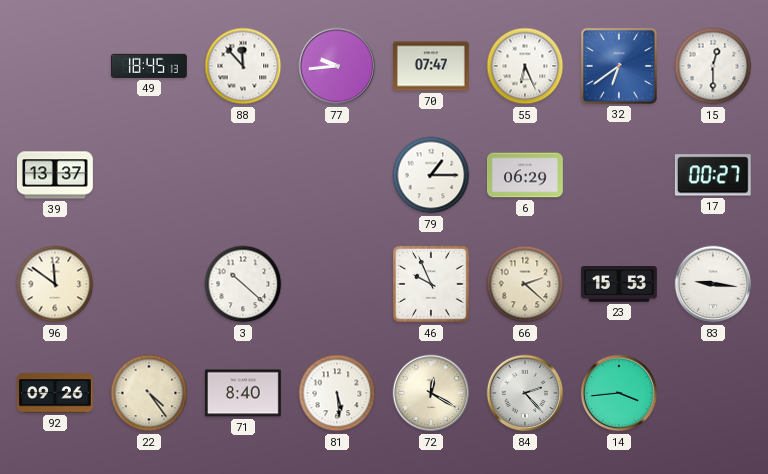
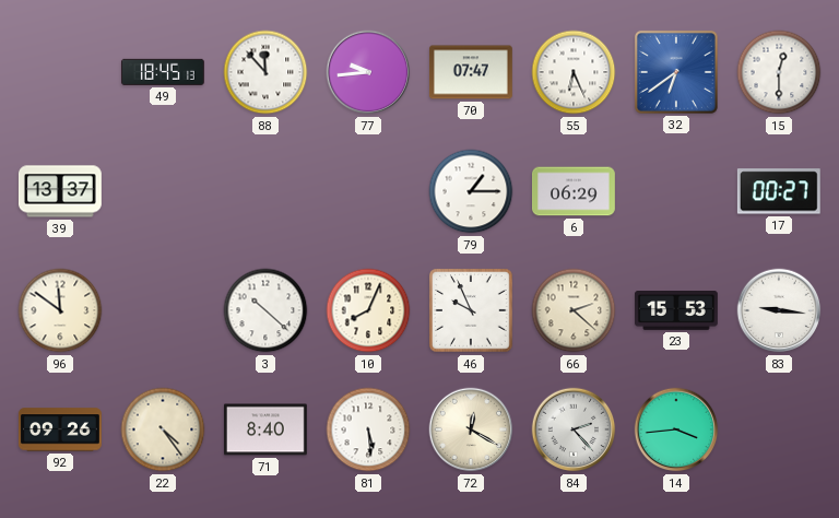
10: none -> 8:04
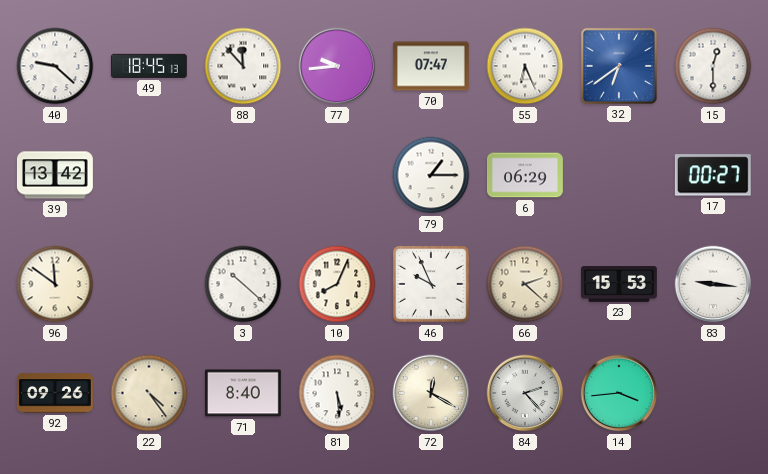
40: none -> 9:22
39: 13:37 -> 13:42
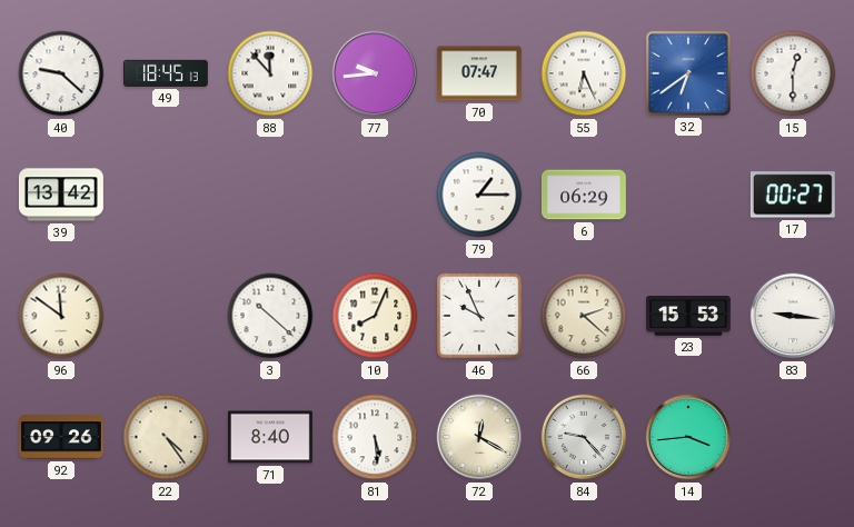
84: 2:23 -> 9:23
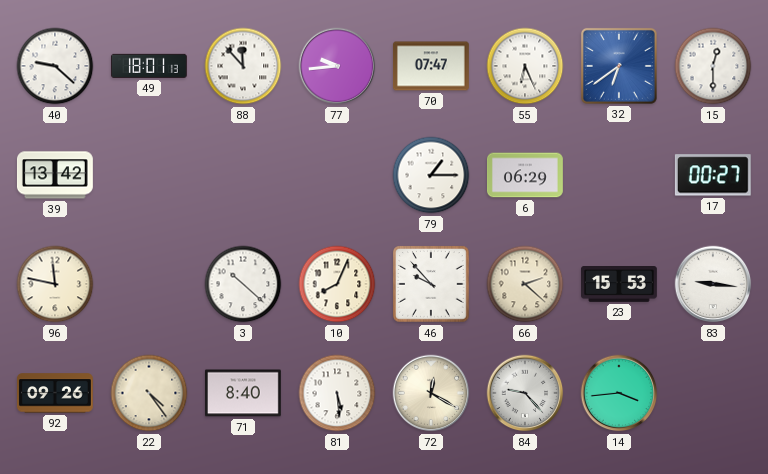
49: 18:45 -> 18:01
96: 11:51 -> 11:47
46: 9:56 -> 9:53
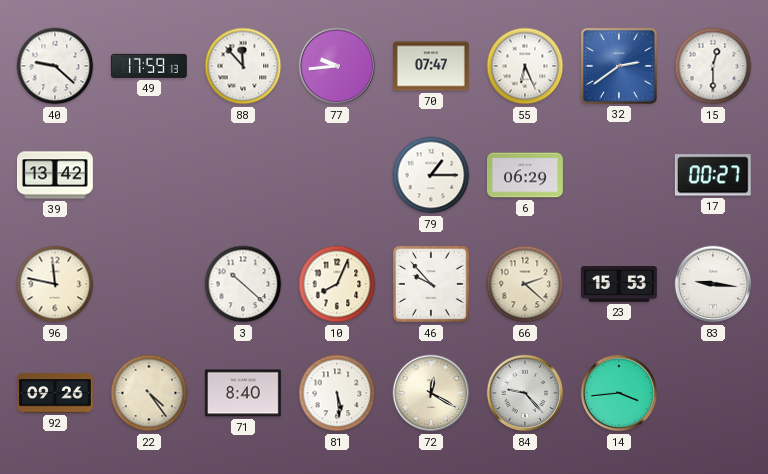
49: 18:01 -> 17:59
32: 6:39 -> 2:39
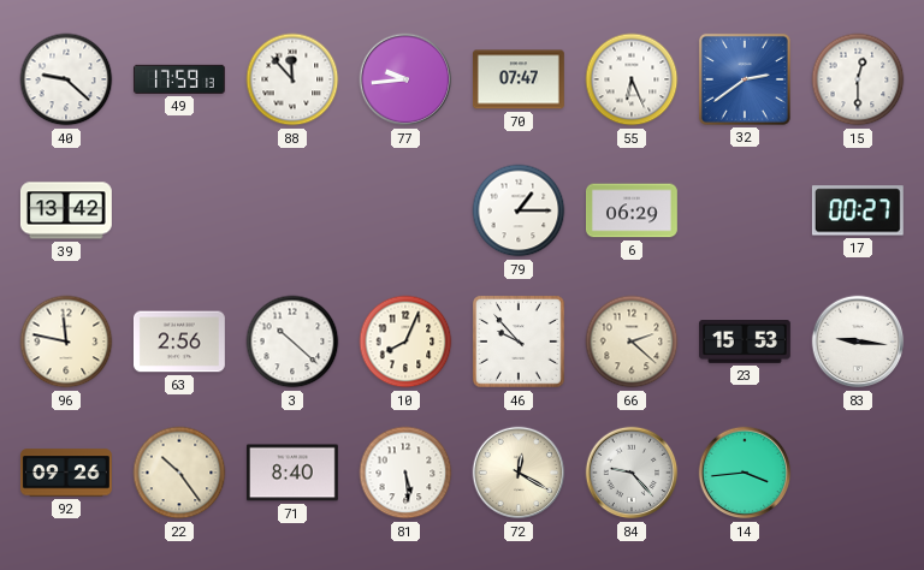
63: none -> 2:56
22: 4:24 -> 10:24
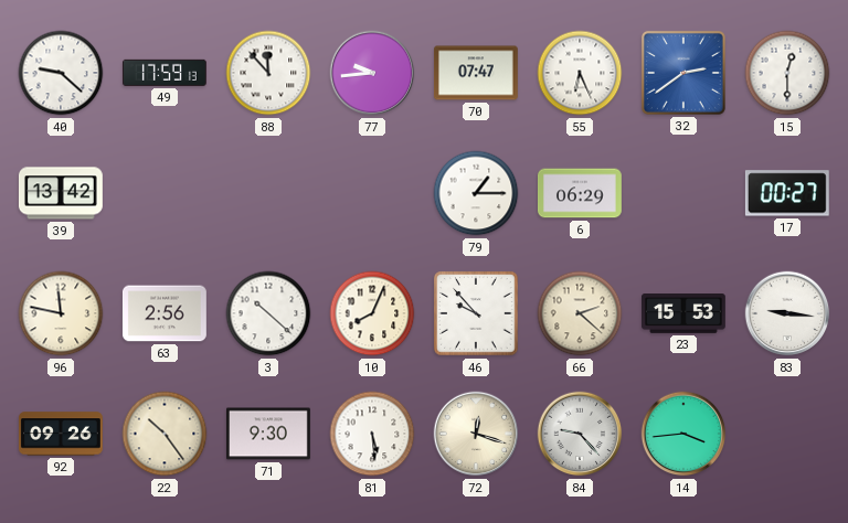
71: 8:40 -> 9:30
72: 12:20 -> 12:18
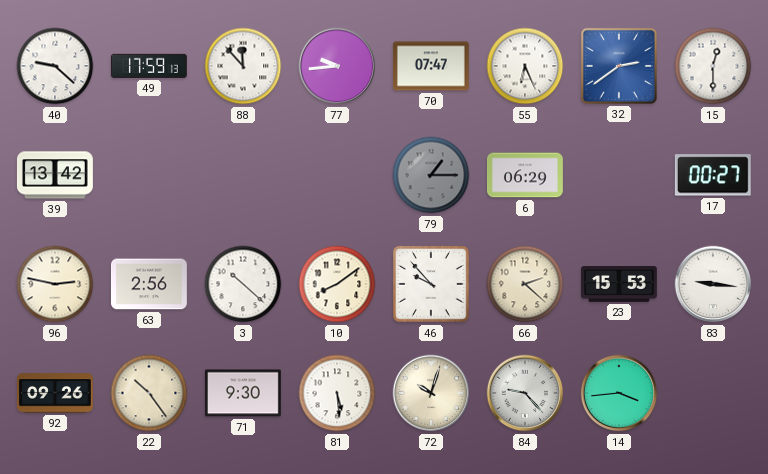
79 dial: white -> grey
96: 11:47 -> 2:47
10: 8:04 -> 8:09
72: 12:18 -> 10:03
